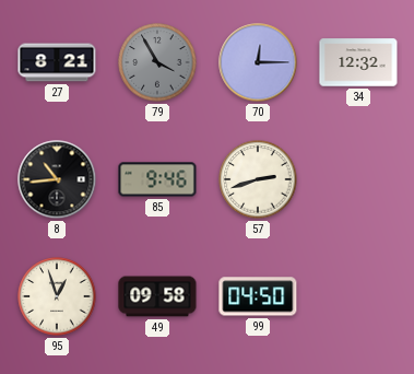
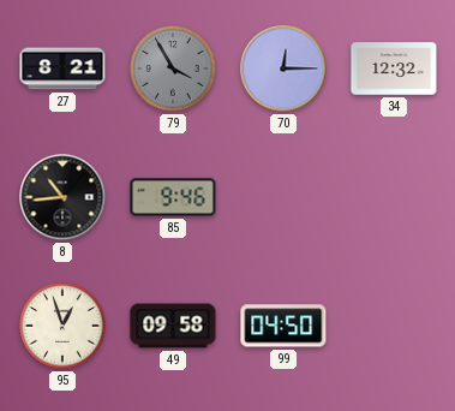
57: 2:42 -> none
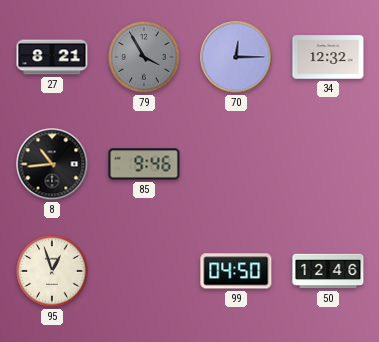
49: 09:58 -> none
50: none -> 12:46
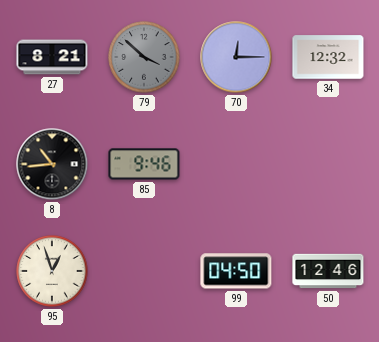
79: 3:55 -> 3:52
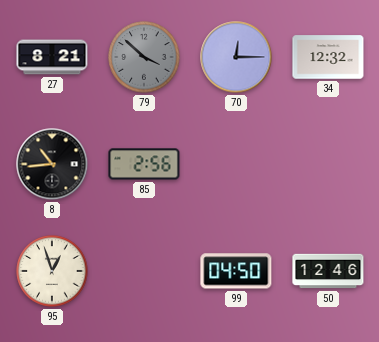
85: 9:46 -> 2:56
